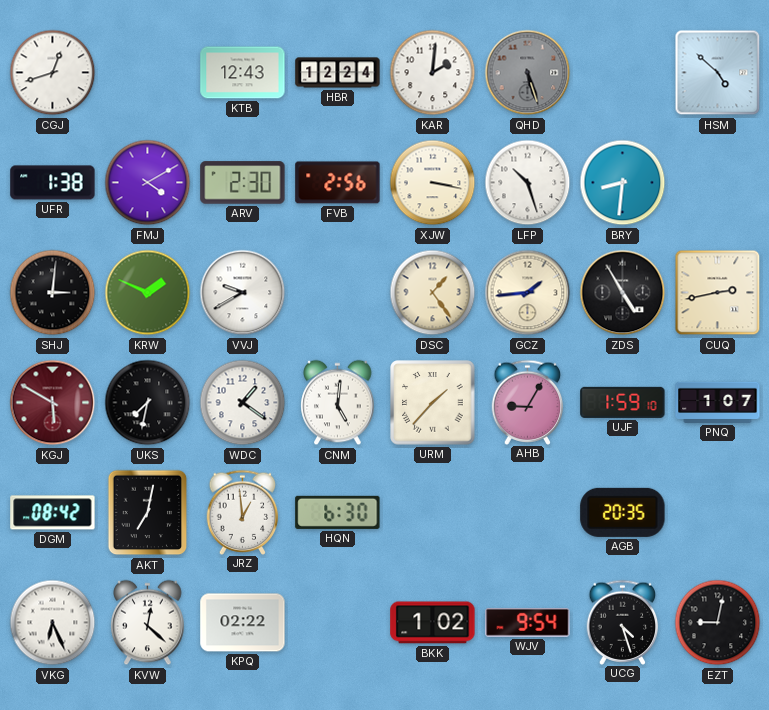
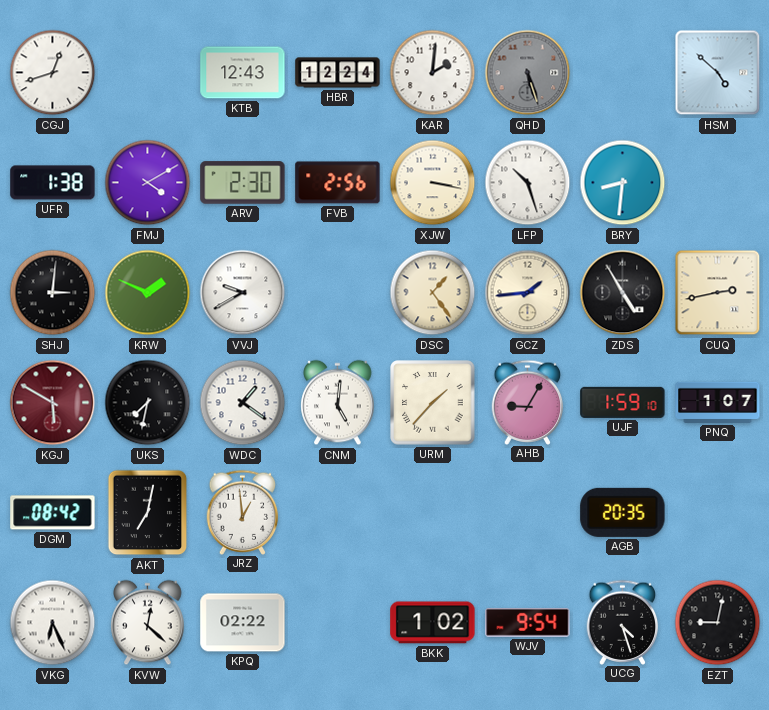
HQN: 6:30 -> none
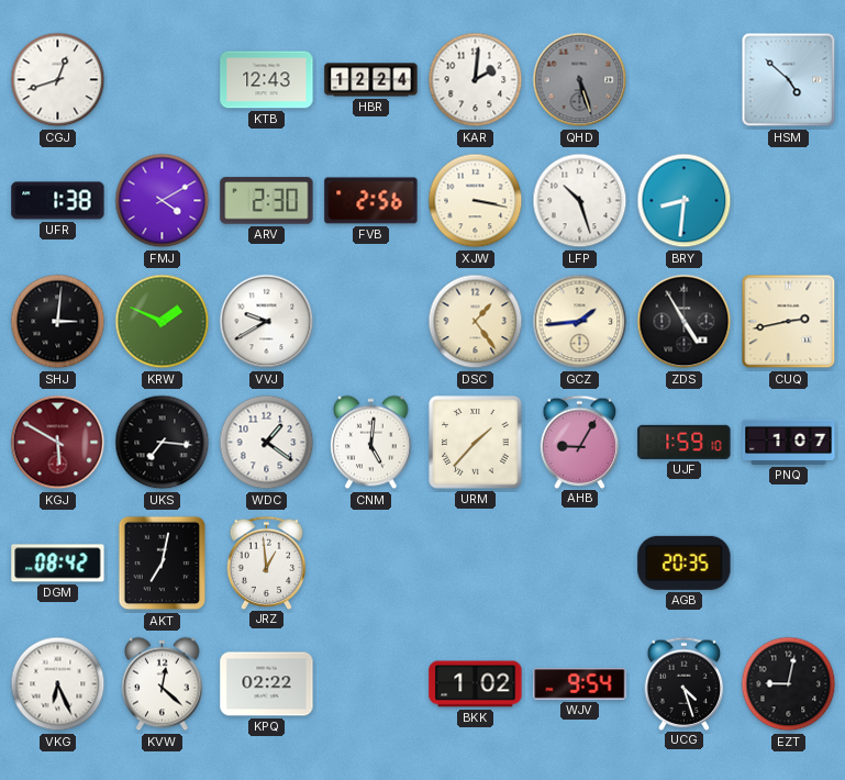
UKS: 7:32 -> 7:16
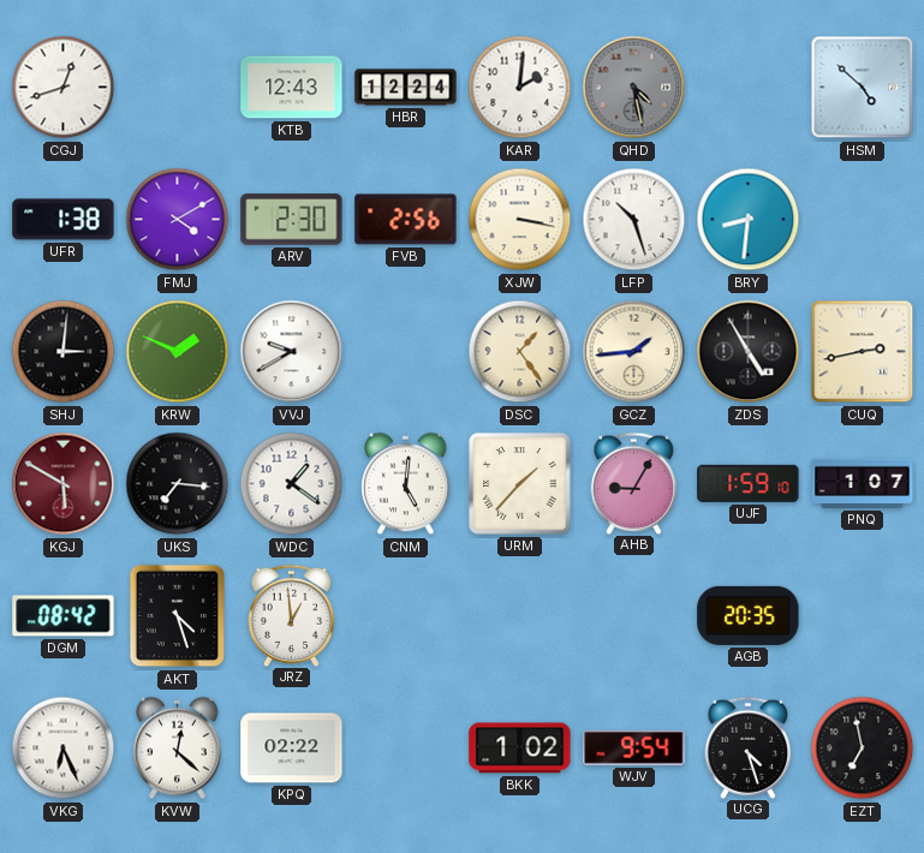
QHD: 5:27 -> 4:28
AKT: 7:02 -> 4:27
EZT: 9:02 -> 6:58
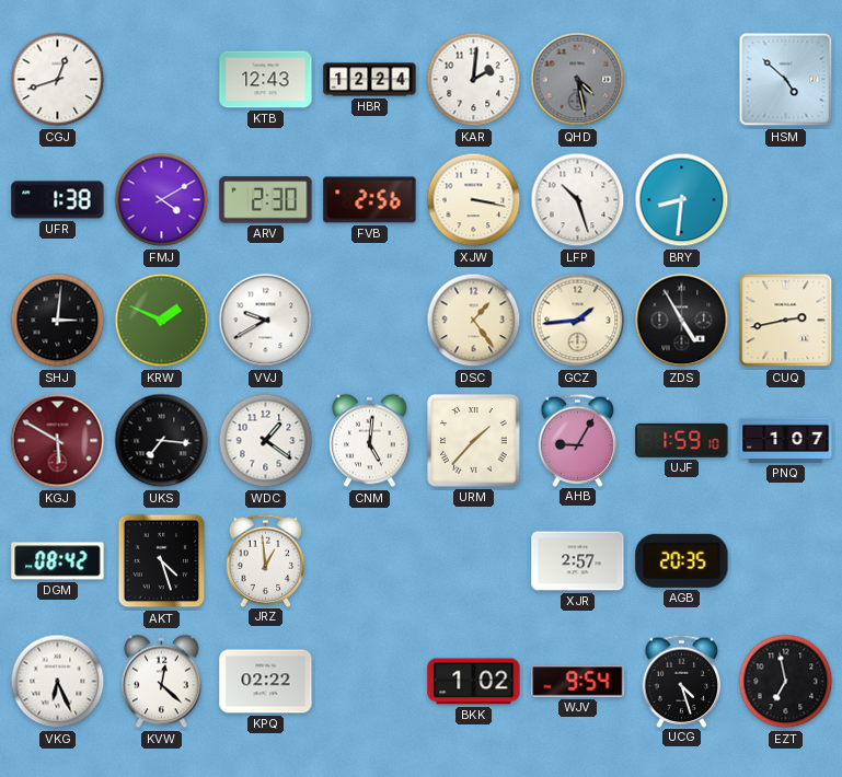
XJR: none -> 2:57
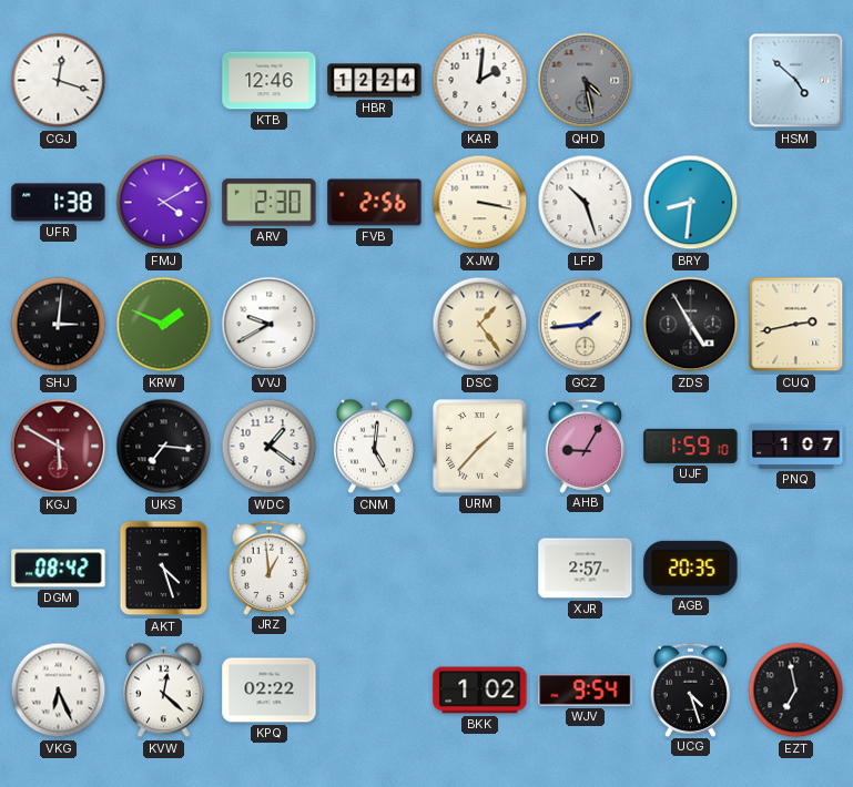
CGJ: 12:42 -> 12:18
KTB: 12:43 -> 12:46
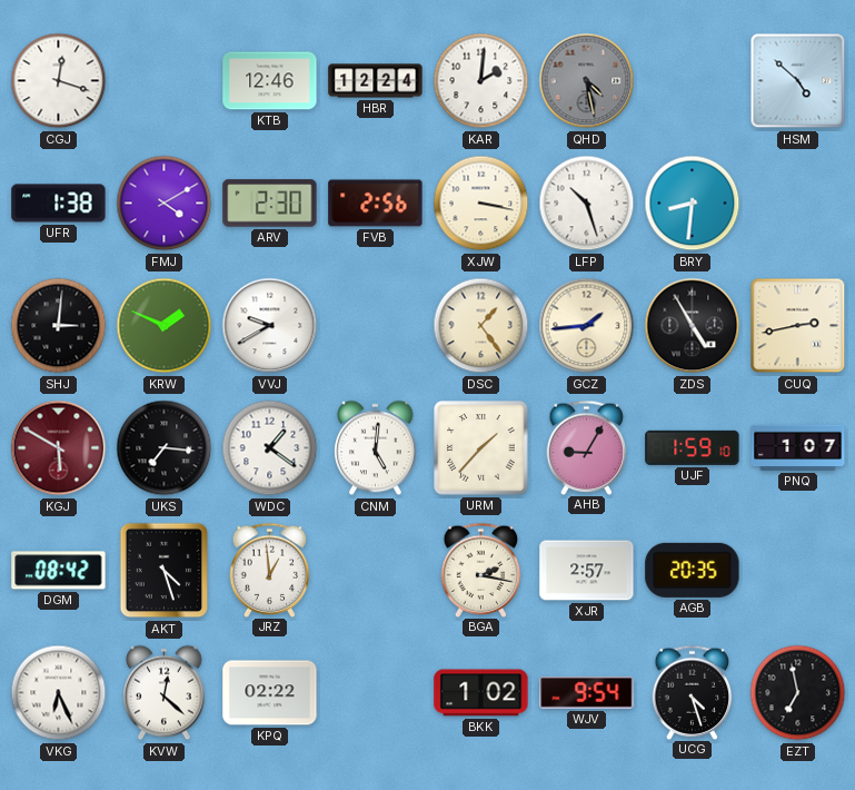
BGA: none -> 2:17
